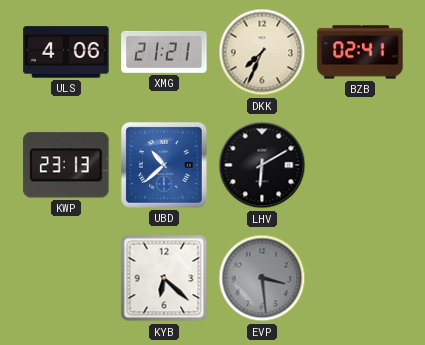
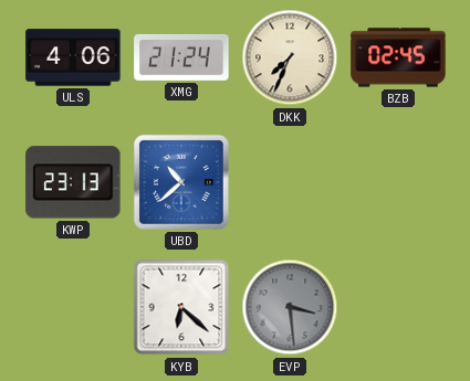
XMG: 21:21 -> 21:24
BZB: 02:41 -> 02:45
LHV: 6:10 -> none
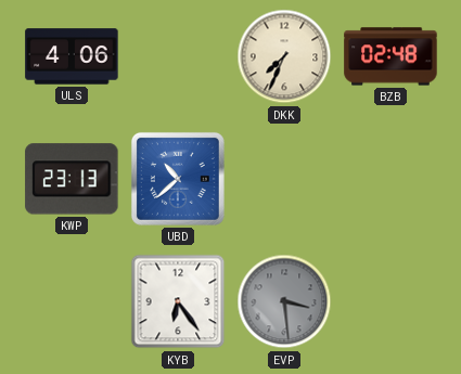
XMG: 21:24 -> none
BZB: 02:45 -> 02:48
KYB: 6:22 -> 6:24
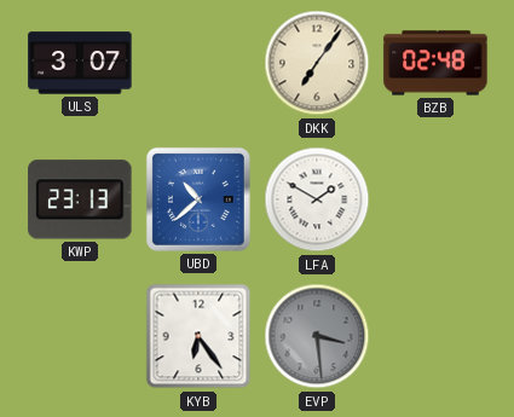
ULS: 4:06 -> 3:07
DKK: 7:34 -> 7:06
LFA: none -> 1:50
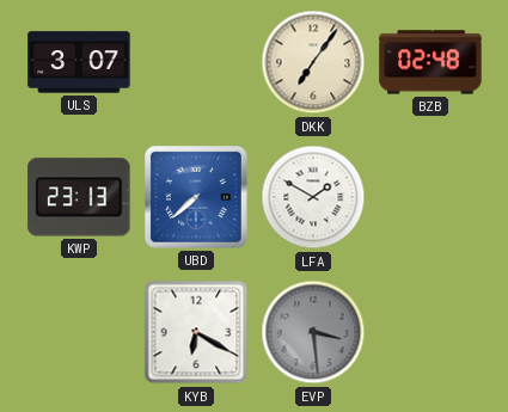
UBD: 10:38 -> 7:38
KYB: 6:24 -> 6:20
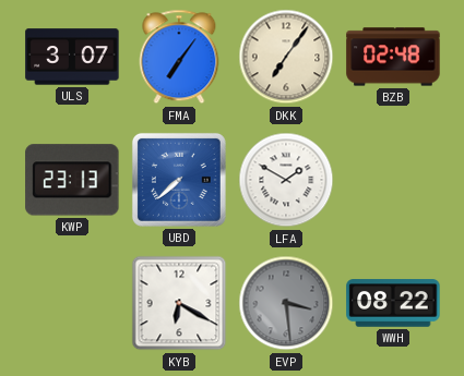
FMA: none -> 7:06
WWH: none -> 08:22
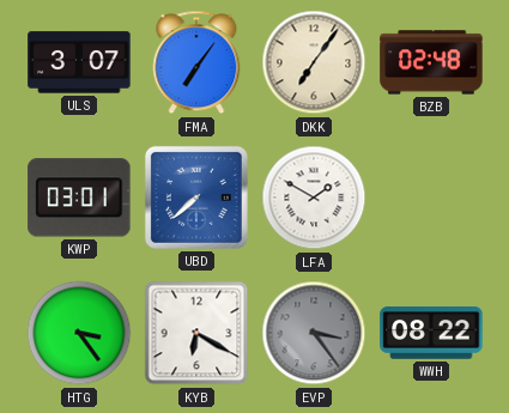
KWP: 23:13 -> 03:01
HTG: none -> 3:24
EVP: 3:29 -> 3:24
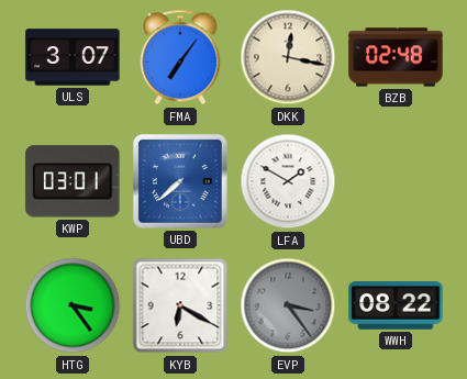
DKK: 7:06 -> 12:17
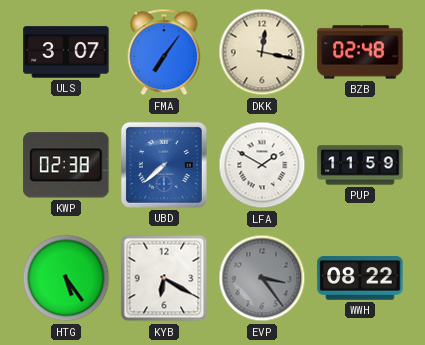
KWP: 03:01 -> 02:38
PUP: none -> 11:59
HTG: 3:24 -> 5:24
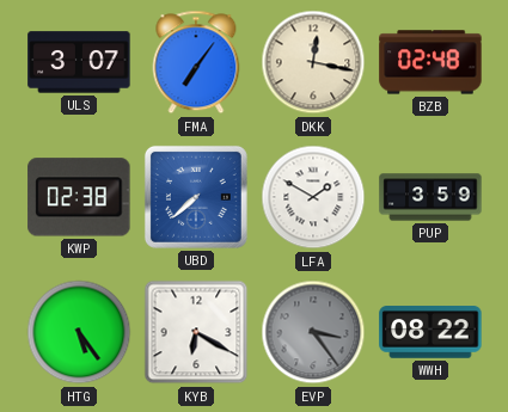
PUP: 11:59 -> 3:59
